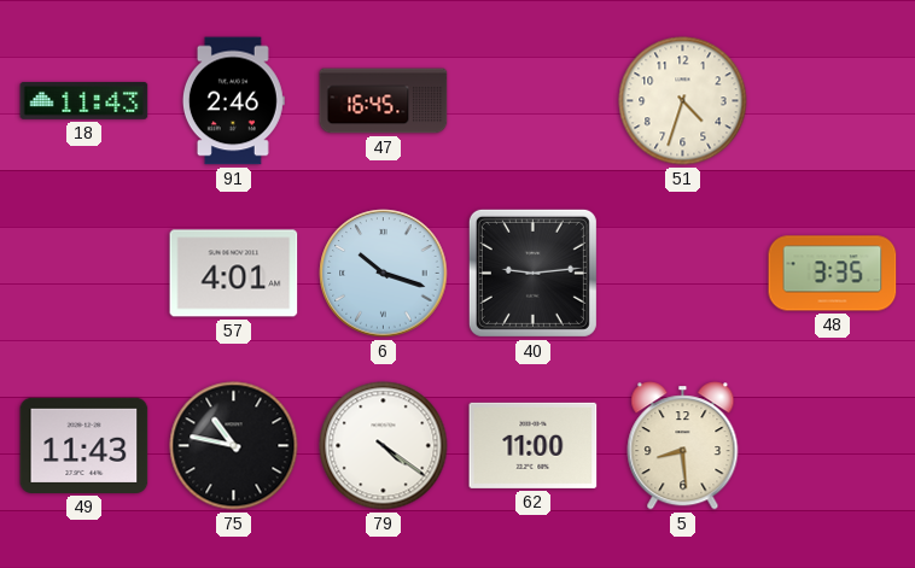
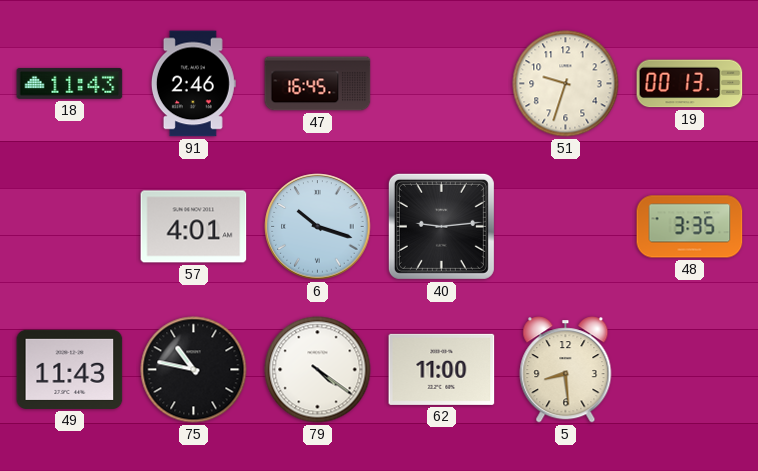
51: 4:33 -> 9:33
19: none -> 00:13
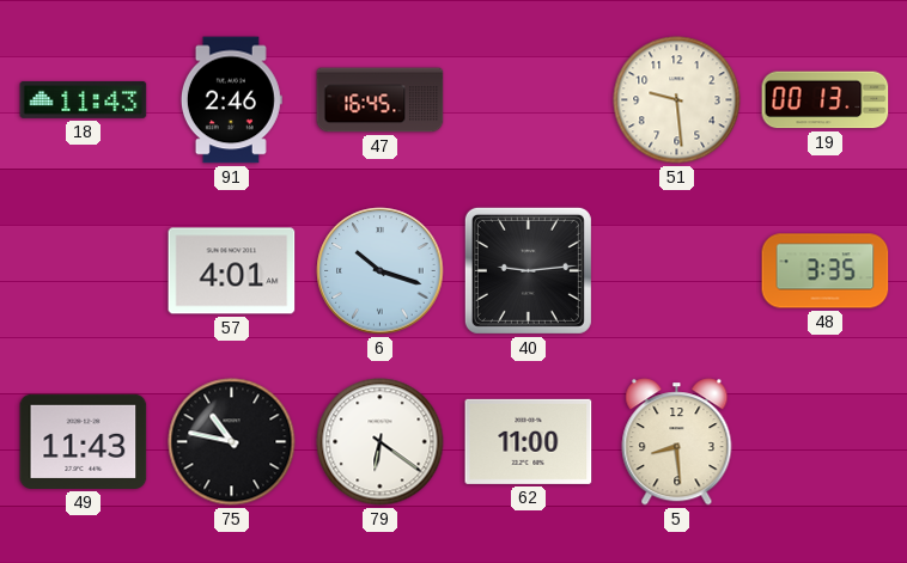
51: 9:33 -> 9:29
79: 4:21 -> 6:21
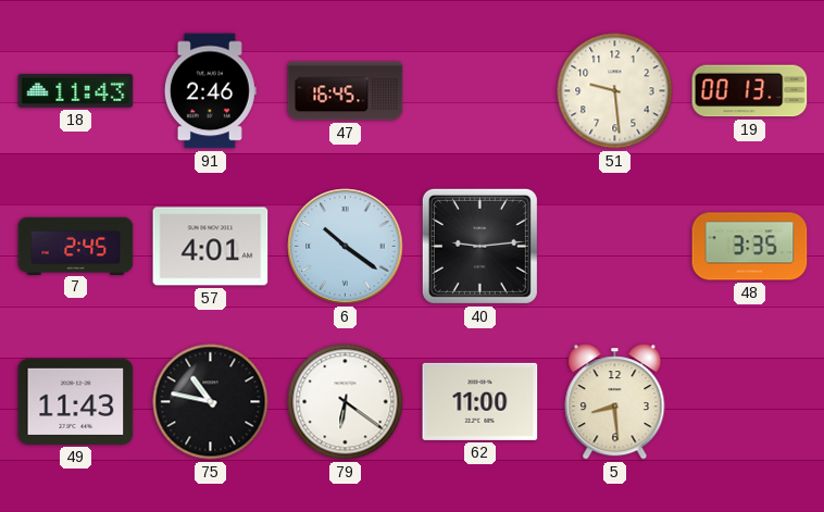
7: none -> 2:45
6: 10:18 -> 10:21
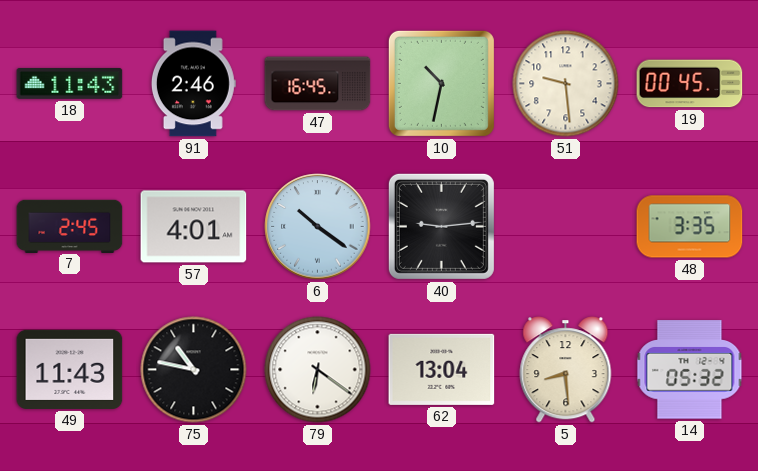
10: none -> 10:32
19: 00:13 -> 00:45
62: 11:00 -> 13:04
14: none -> 05:32
